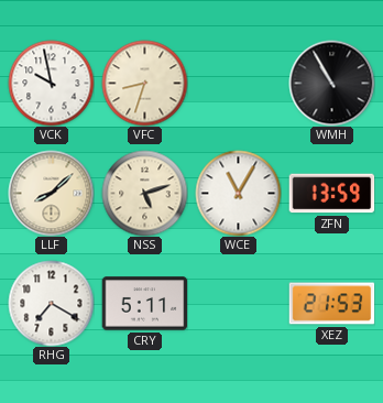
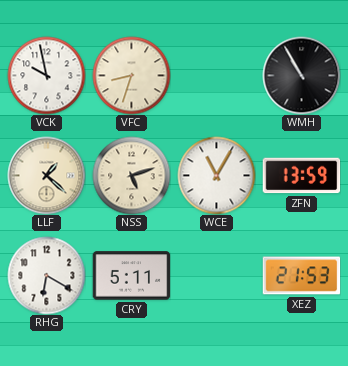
LLF: 8:08 -> 1:22
RHG: 7:20 -> 6:20
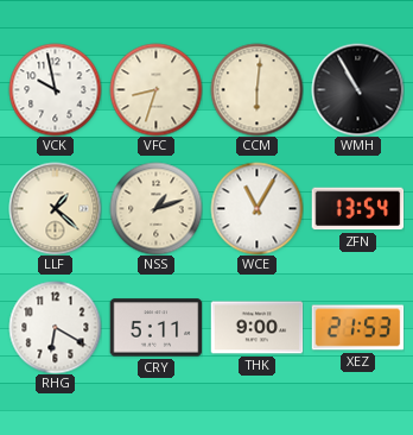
CCM: none -> 6:01
NSS: 5:12 -> 1:12
ZFN: 13:59 -> 13:54
THK: none -> 9:00
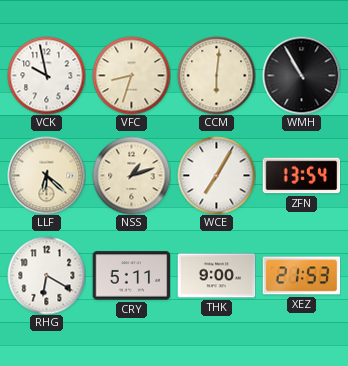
LLF: 1:22 -> 6:22
WCE: 11:05 -> 7:05
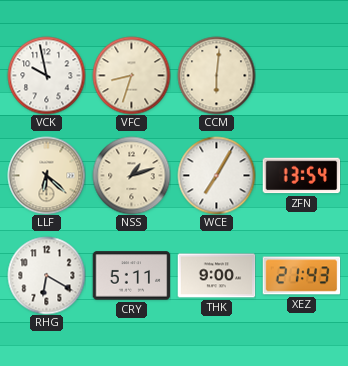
WMH: 10:55 -> none
XEZ: 21:53 -> 21:43
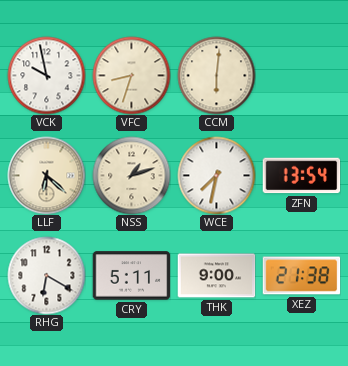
WCE: 7:05 -> 7:32
XEZ: 21:43 -> 21:38
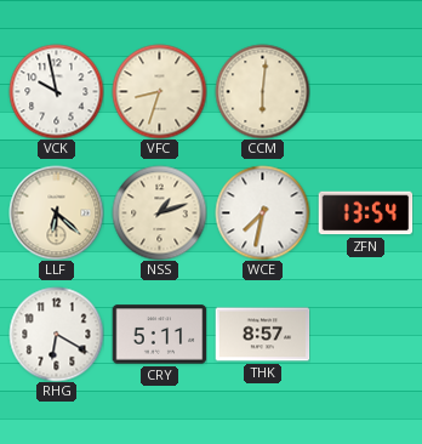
THK: 9:00 -> 8:57
XEZ: 21:38 -> none
